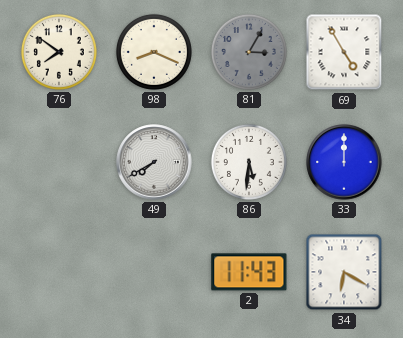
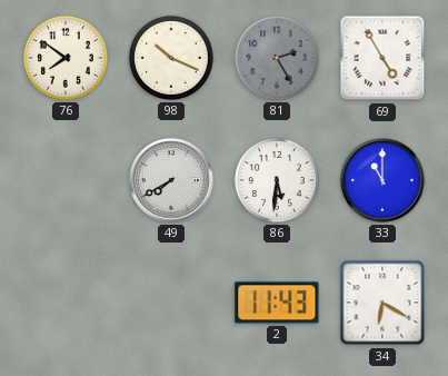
98: 8:19 -> 10:19
81: 3:05 -> 2:25
33: 12:00 -> 11:00
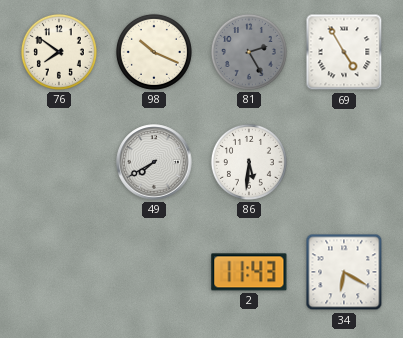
33: 11:00 -> none
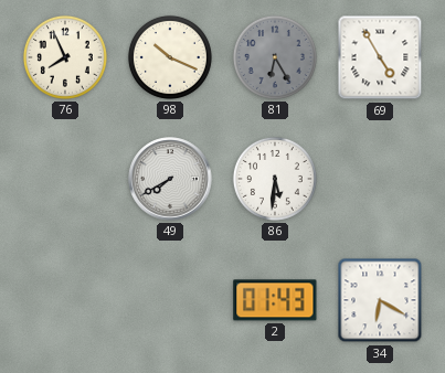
76: 7:51 -> 7:56
81: 2:25 -> 6:25
2: 11:43 -> 01:43
